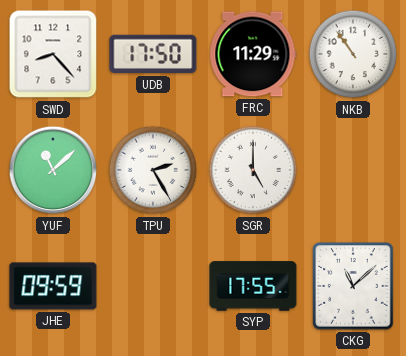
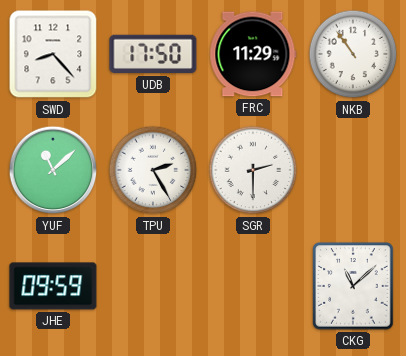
SGR: 5:00 -> 2:30
SYP: 17:55 -> none
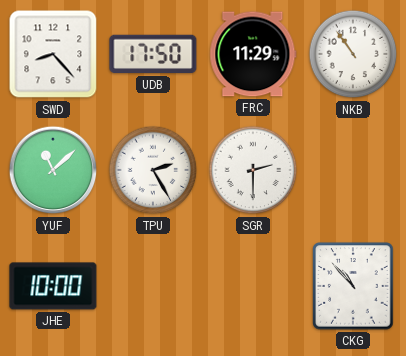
JHE: 09:59 -> 10:00
CKG: 11:08 -> 10:53
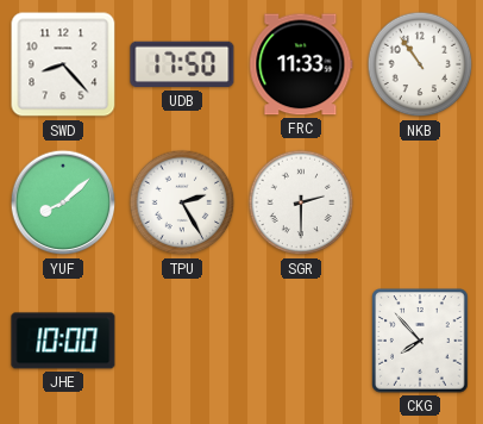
FRC: 11:29 -> 11:33
YUF: 11:08 -> 8:08
CKG: 10:53 -> 7:53
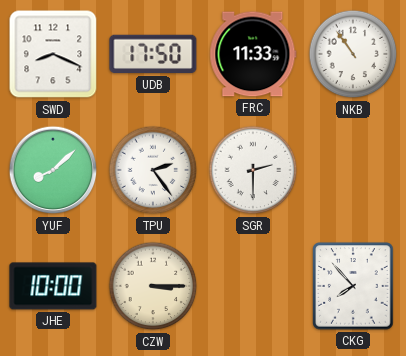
SWD: 8:23 -> 8:19
TPU: 2:25 -> 2:24
CZW: none -> 3:15
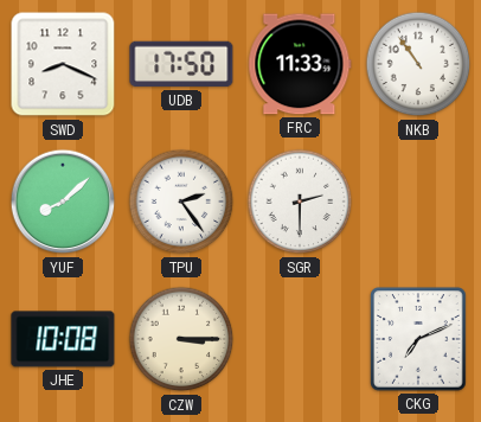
JHE: 10:00 -> 10:08
CKG: 7:53 -> 7:11
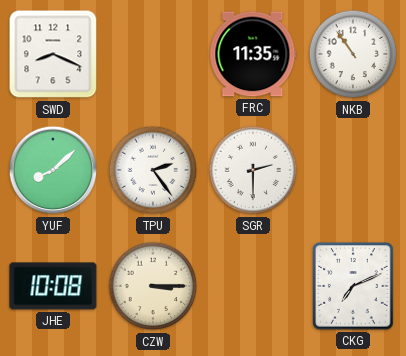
UDB: 17:50 -> none
FRC: 11:33 -> 11:35
